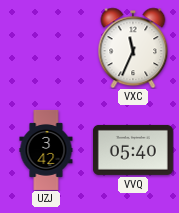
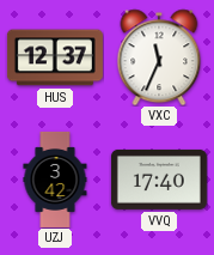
HUS: none -> 12:37
VVQ: 05:40 -> 17:40
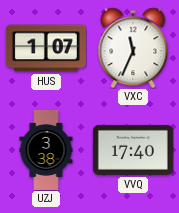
HUS: 12:37 -> 1:07
UZJ: 3:42 -> 3:38
